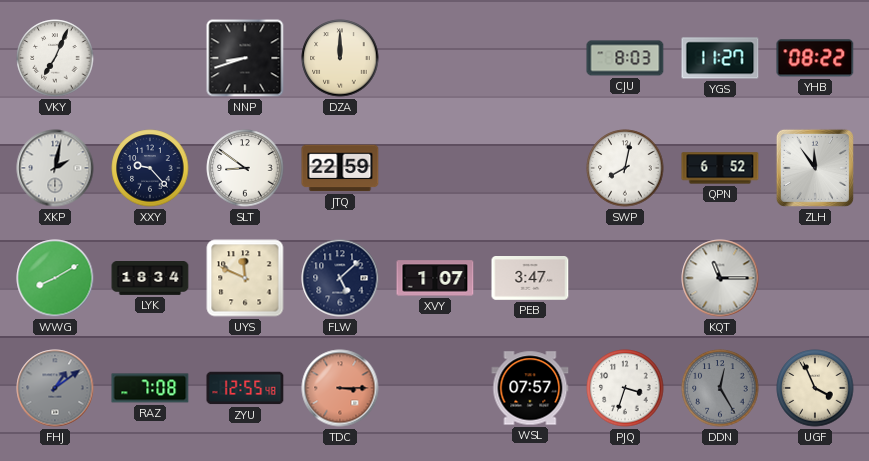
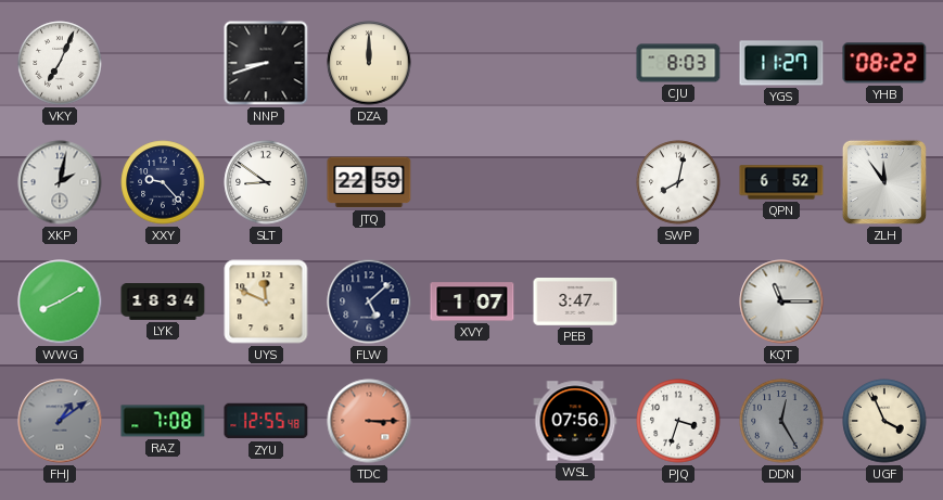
WSL: 07:57 -> 07:56
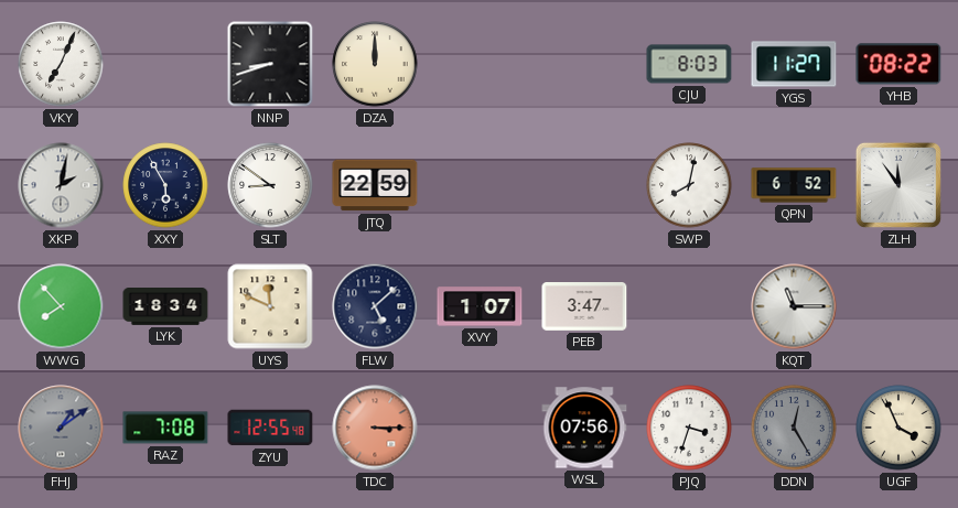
XXY: 9:23 -> 5:55
WWG: 8:10 -> 7:53
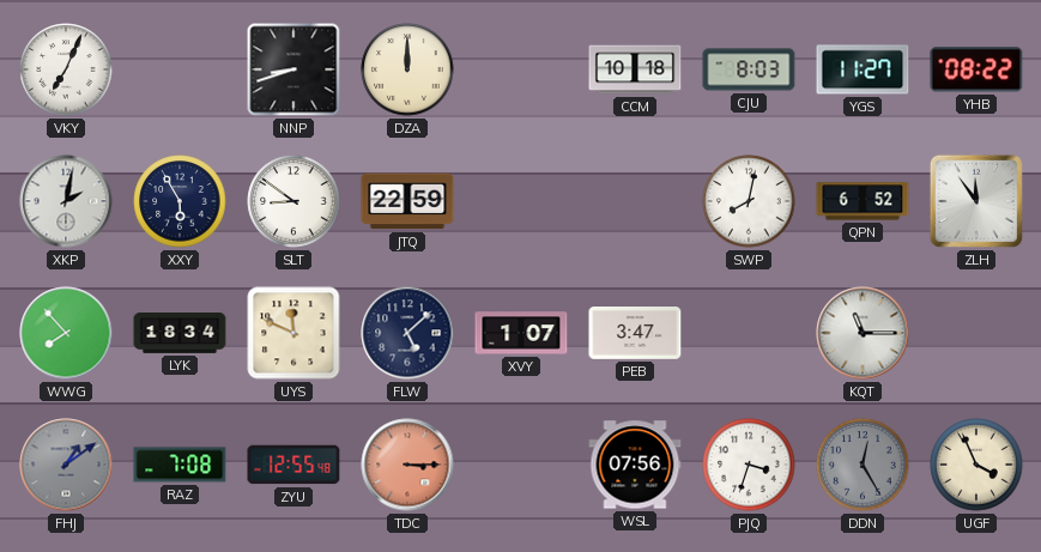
CCM: none -> 10:18
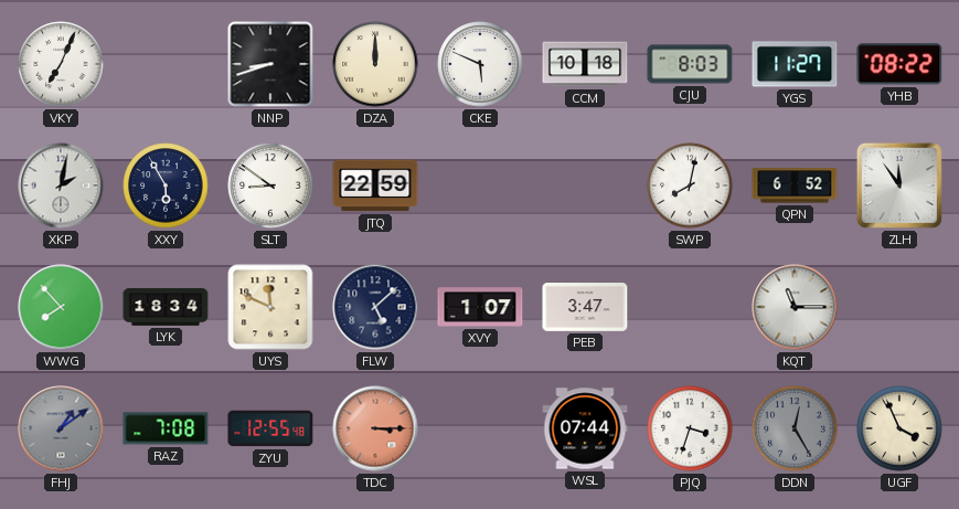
CKE: none -> 5:49
WSL: 07:56 -> 07:44
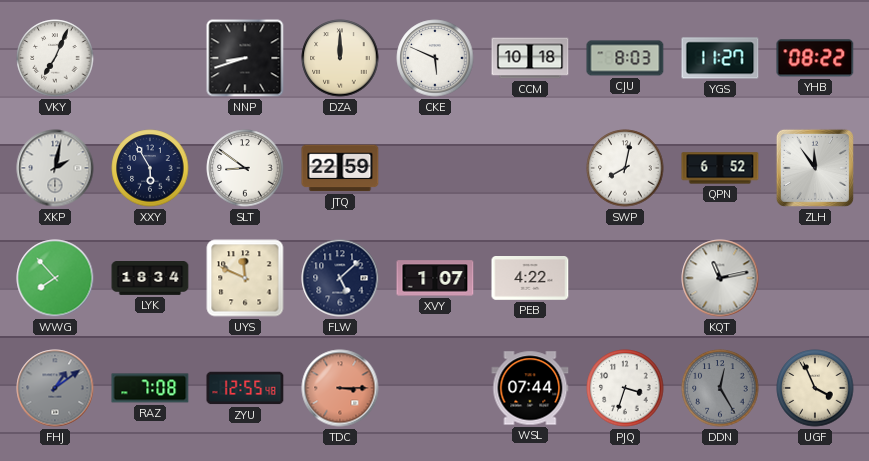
PEB: 3:47 -> 4:22
KQT: 11:15 -> 11:13
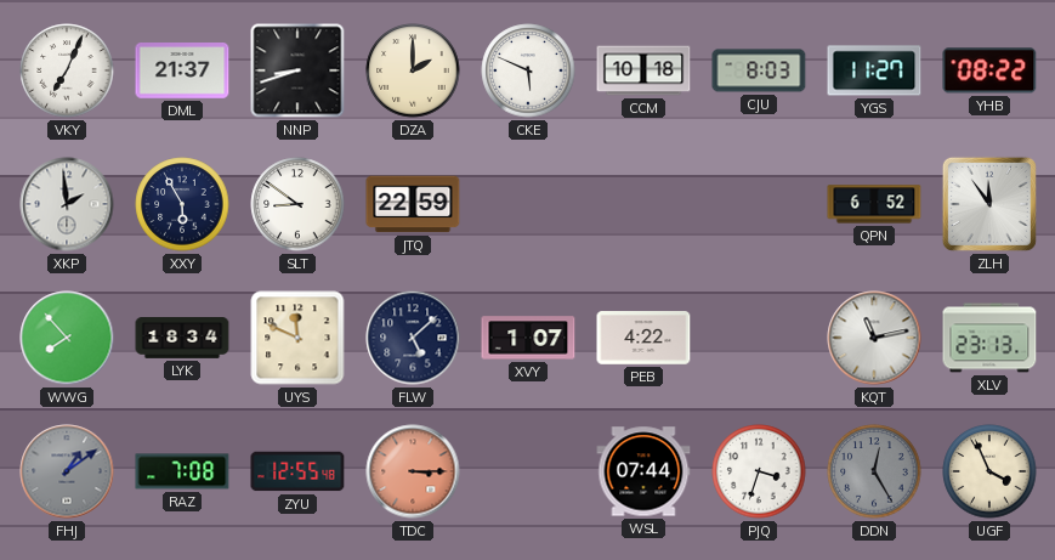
DML: none -> 21:37
DZA: 12:00 -> 2:00
XKP: 2:02 -> 1:59
SWP: 8:02 -> none
XLV: none -> 23:13
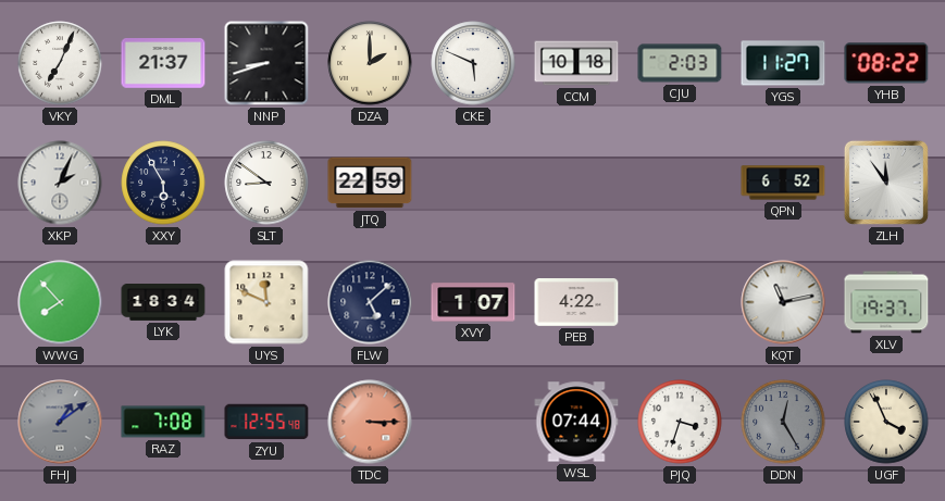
CJU: 8:03 -> 2:03
XKP: 1:59 -> 2:04
XLV: 23:13 -> 19:37
